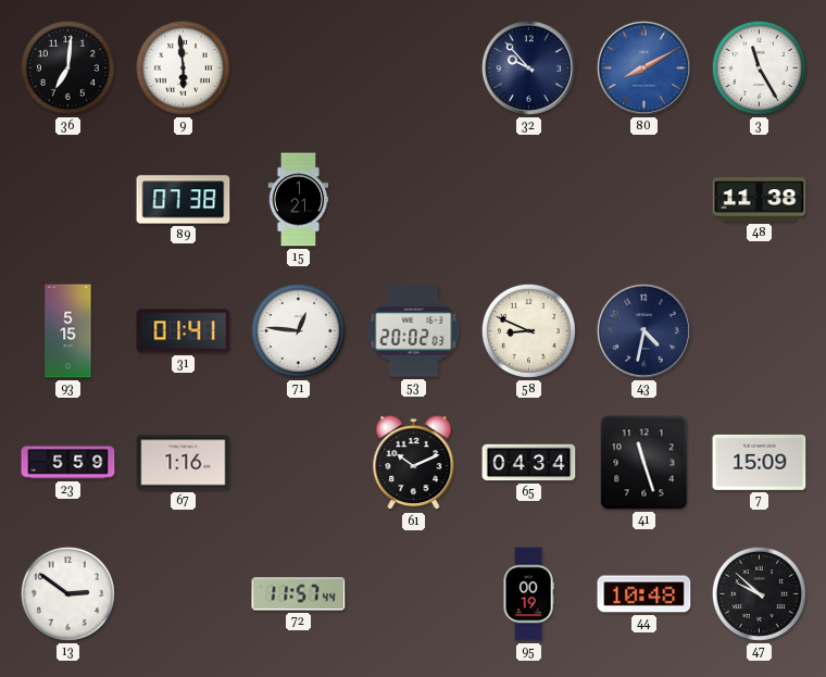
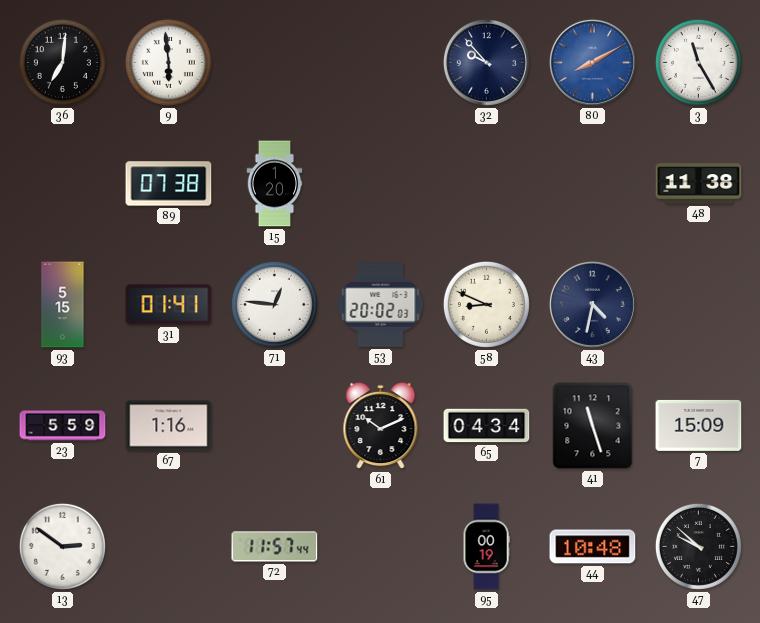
15: 1:21 -> 1:20
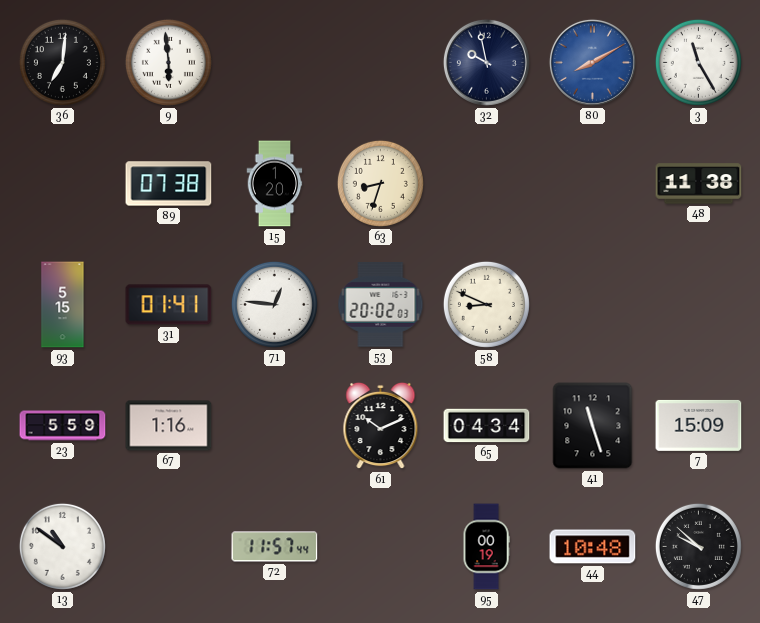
32: 9:53 -> 9:58
63: none -> 8:33
43: 4:32 -> none
13: 2:51 -> 10:51
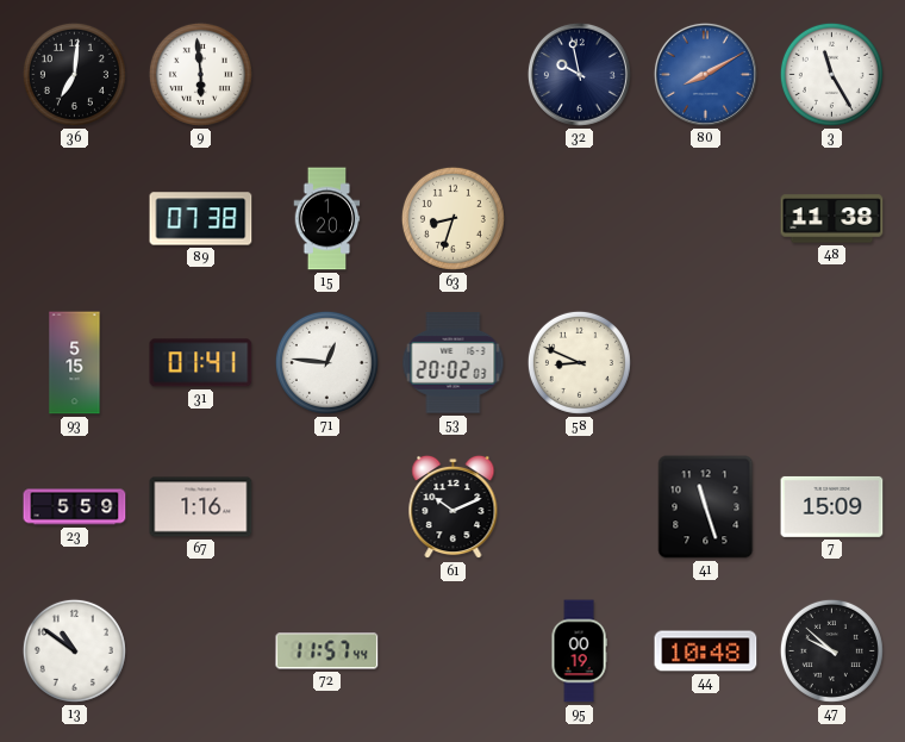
65: 04:34 -> none
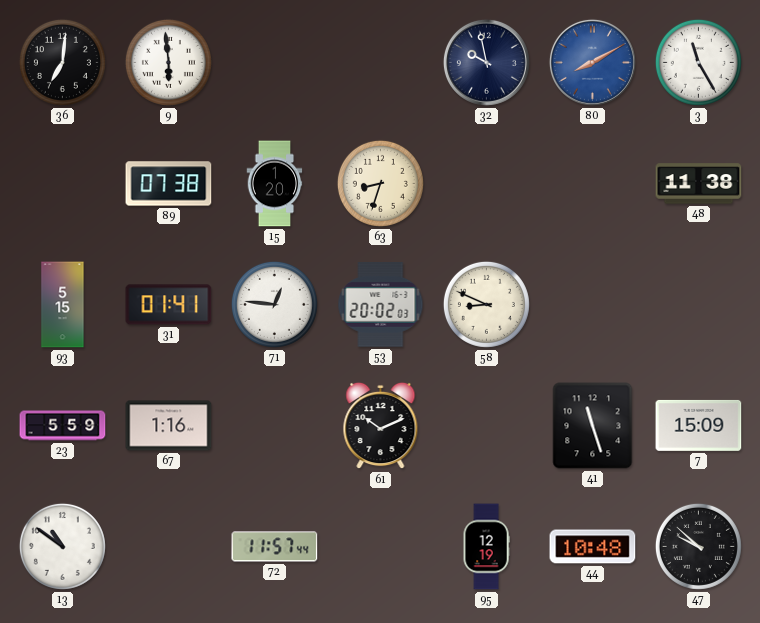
95: 00:19 -> 12:19
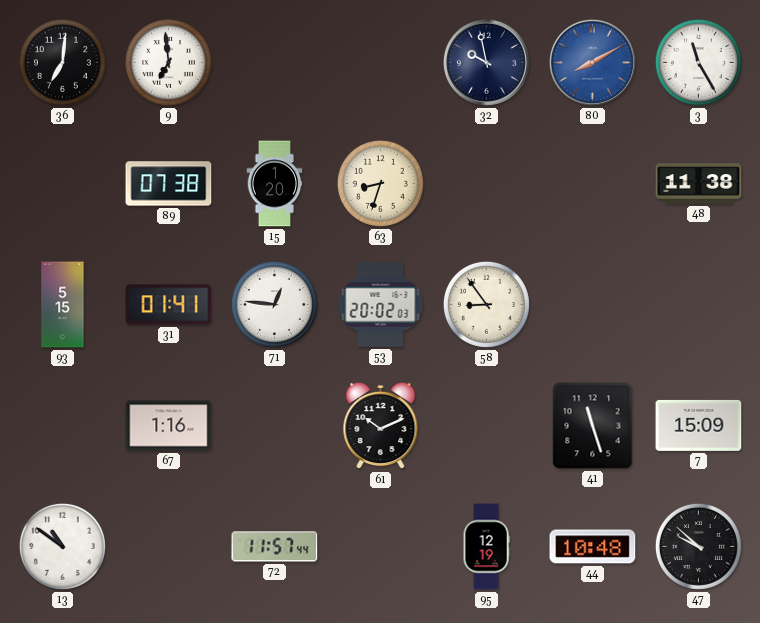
9: 5:59 -> 6:59
58: 8:49 -> 8:54
23: 5:59 -> none
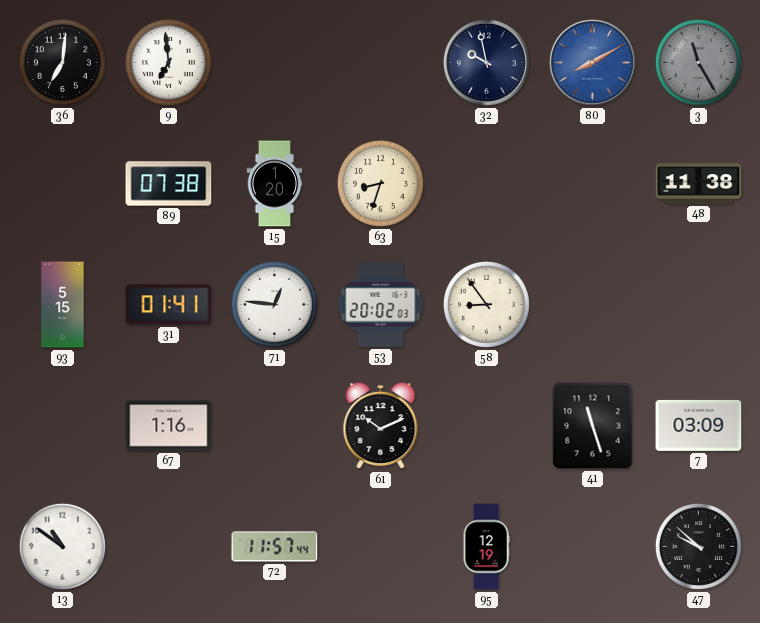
3 dial: white -> grey
7: 15:09 -> 03:09
44: 10:48 -> none
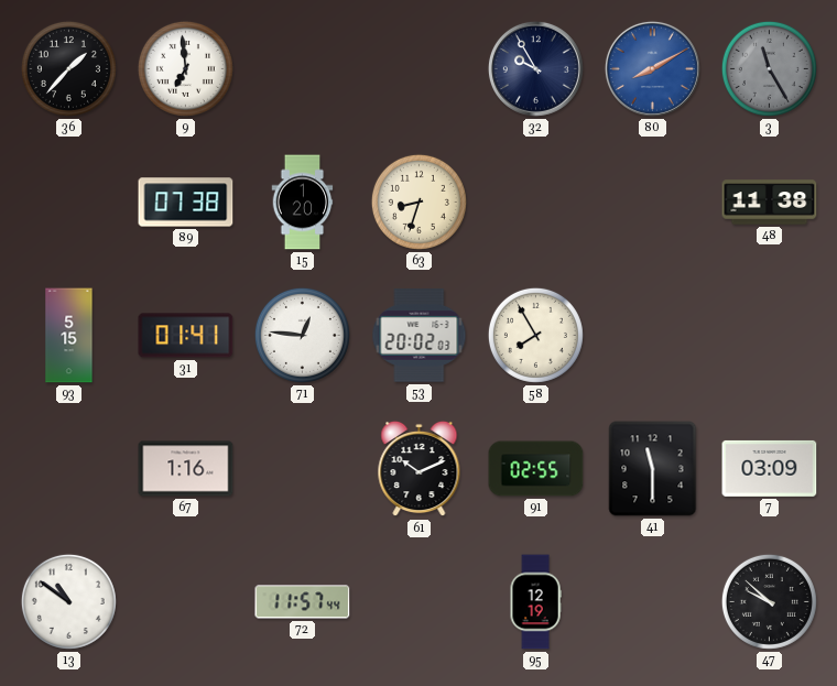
36: 7:01 -> 1:37
32: 9:58 -> 9:55
58: 8:54 -> 7:55
91: none -> 02:55
41: 11:27 -> 11:30
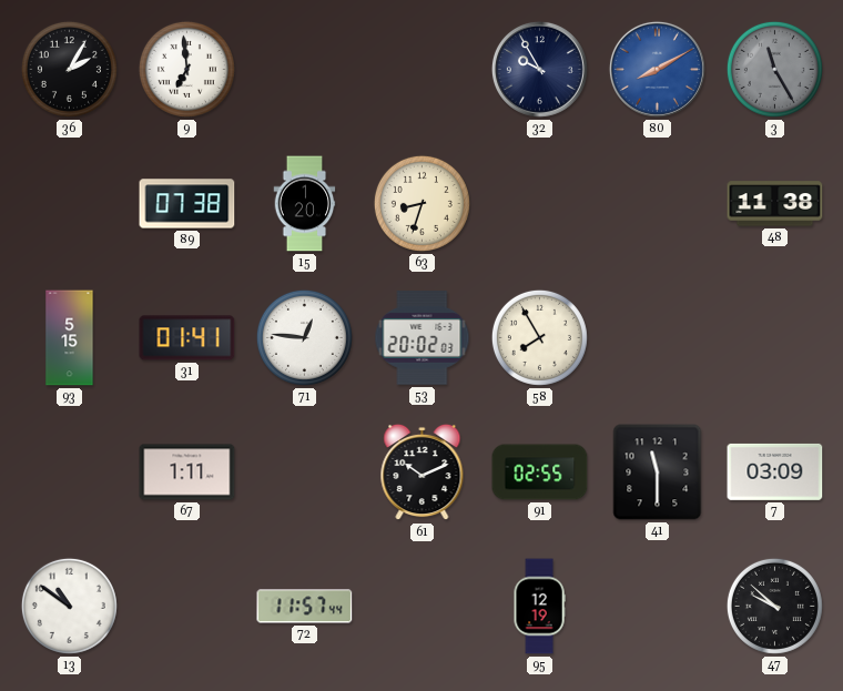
36: 1:37 -> 2:05
67: 1:16 -> 1:11
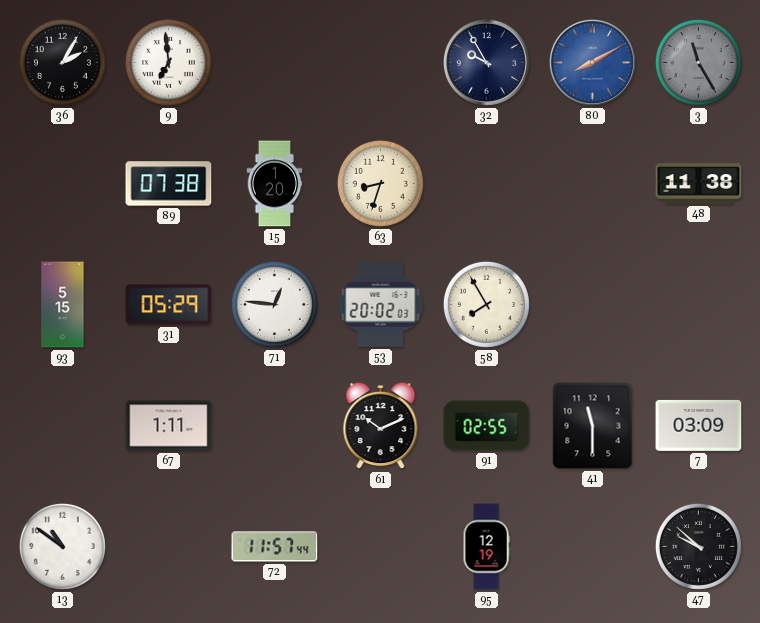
31: 01:41 -> 05:29
